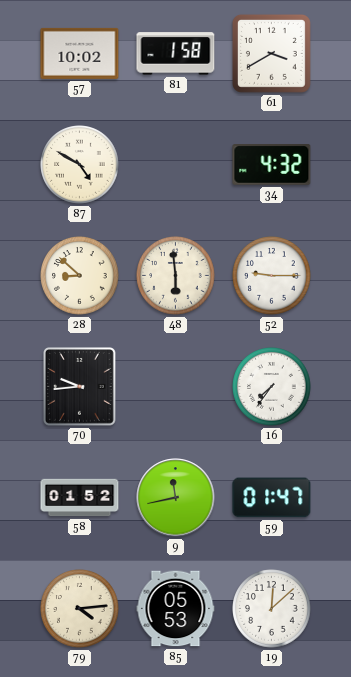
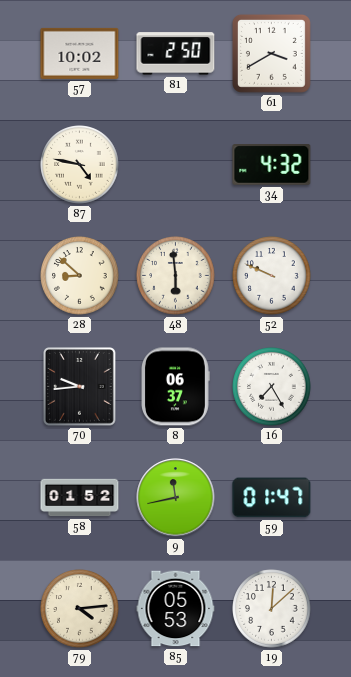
81: 1:58 -> 2:50
87: 4:50 -> 4:47
52: 9:15 -> 9:49
8: none -> 06:37
16: 7:36 -> 7:25
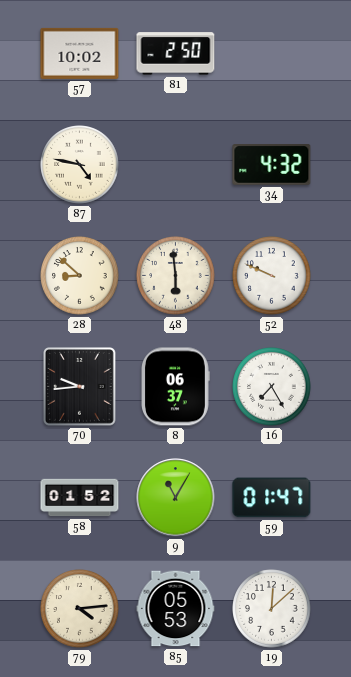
61: 3:40 -> none
9: 11:43 -> 11:05
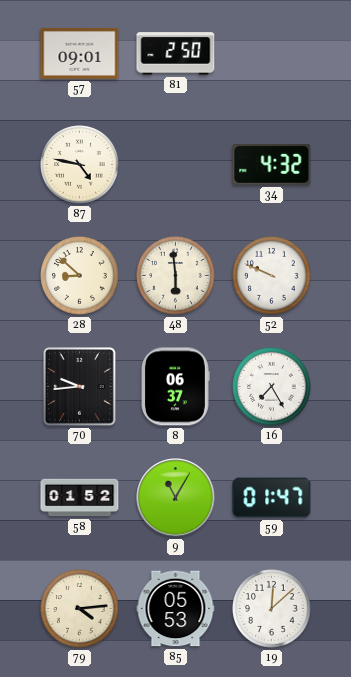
57: 10:02 -> 09:01
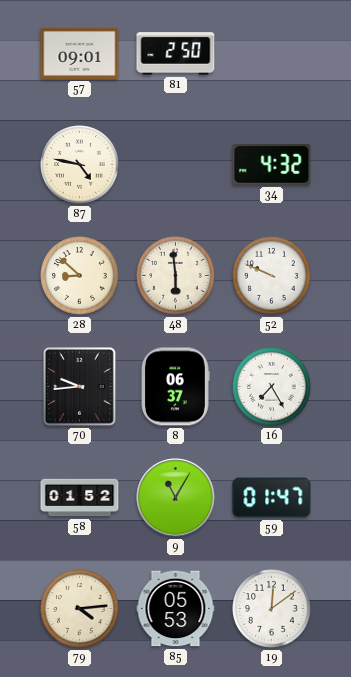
19: 12:08 -> 12:09
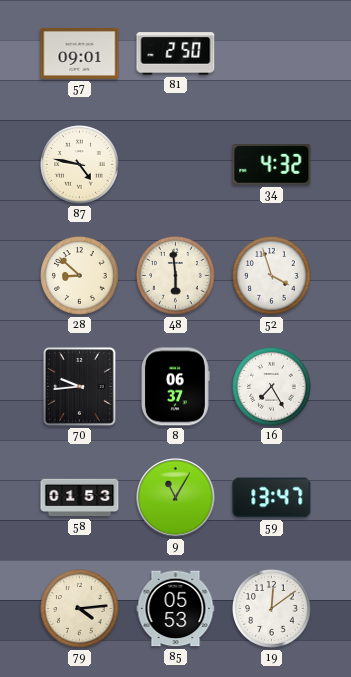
52: 9:49 -> 3:57
58: 01:52 -> 01:53
59: 01:47 -> 13:47
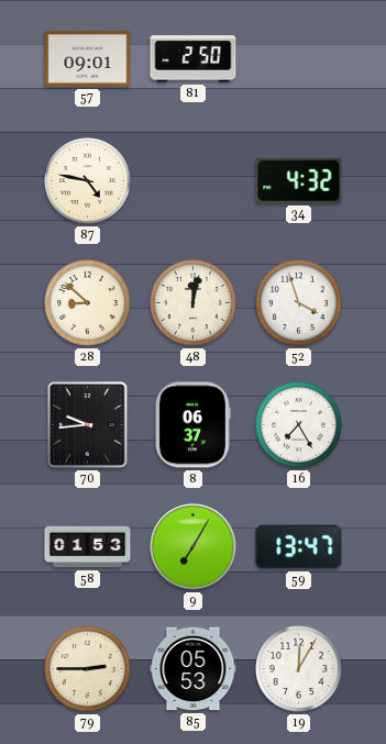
48: 5:59 -> 12:02
9: 11:05 -> 7:05
79: 4:14 -> 2:45
19: 12:09 -> 12:05
